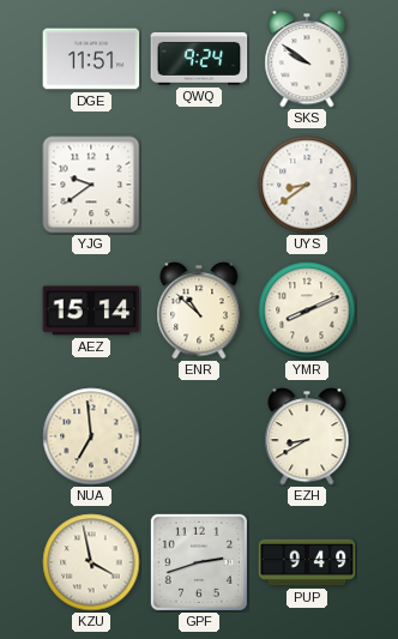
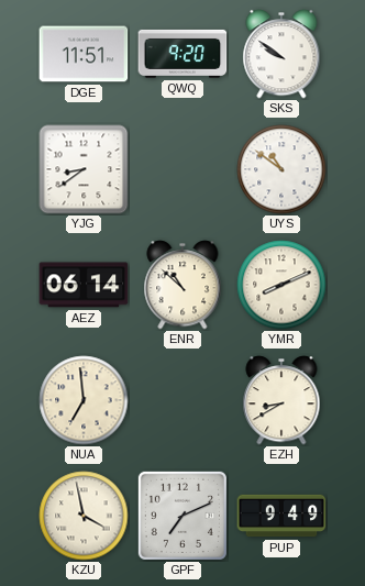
QWQ: 9:24 -> 9:20
YJG: 9:39 -> 8:39
UYS: 8:39 -> 10:51
AEZ: 15:14 -> 06:14
GPF: 2:42 -> 7:11
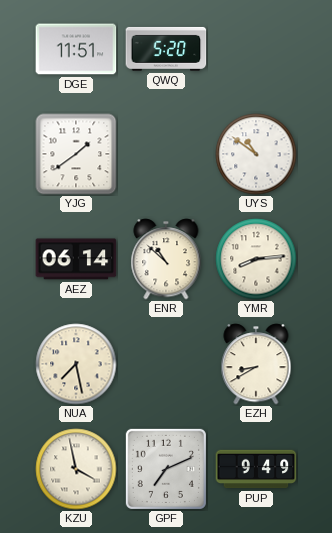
QWQ: 9:20 -> 5:20
SKS: 9:51 -> none
YJG: 8:39 -> 1:39
YMR: 8:11 -> 8:14
NUA: 6:59 -> 7:28
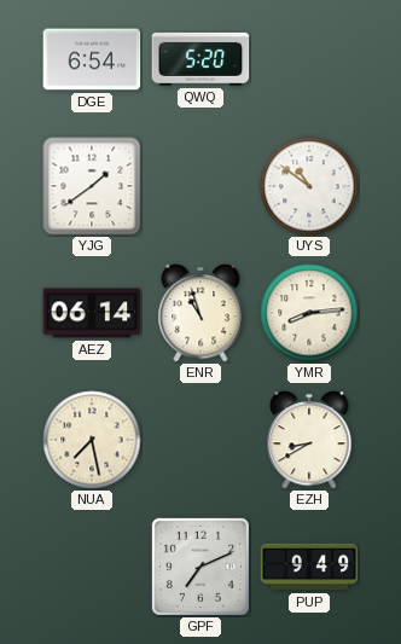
DGE: 11:51 -> 6:54
ENR: 10:52 -> 10:57
KZU: 3:58 -> none
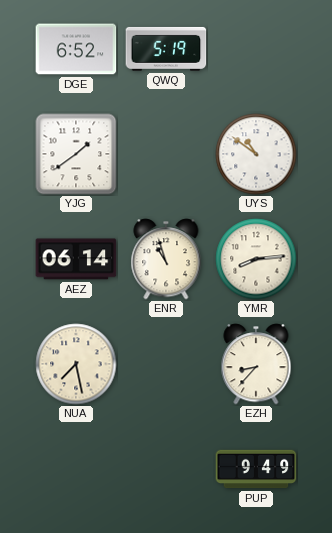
DGE: 6:54 -> 6:52
QWQ: 5:20 -> 5:19
EZH: 8:40 -> 8:37
GPF: 7:11 -> none
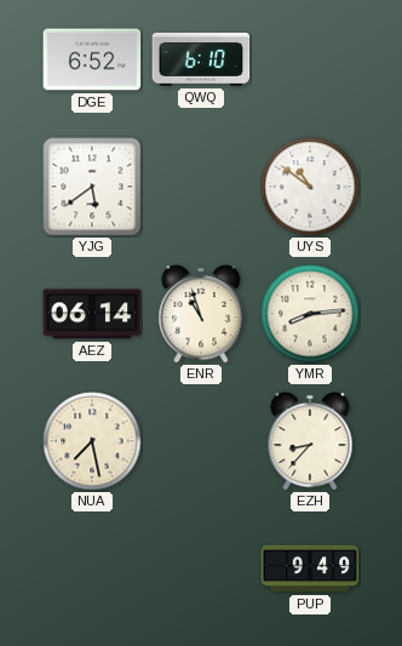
QWQ: 5:19 -> 6:10
YJG: 1:39 -> 5:39
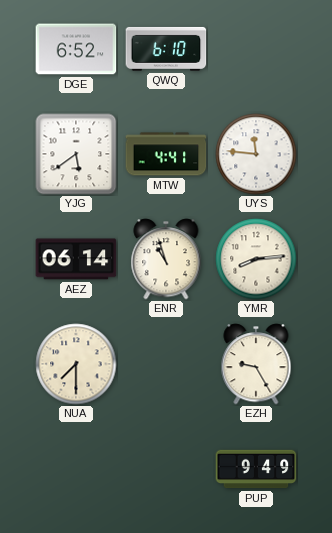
MTW: none -> 4:41
UYS: 10:51 -> 11:46
NUA: 7:28 -> 7:30
EZH: 8:37 -> 9:25
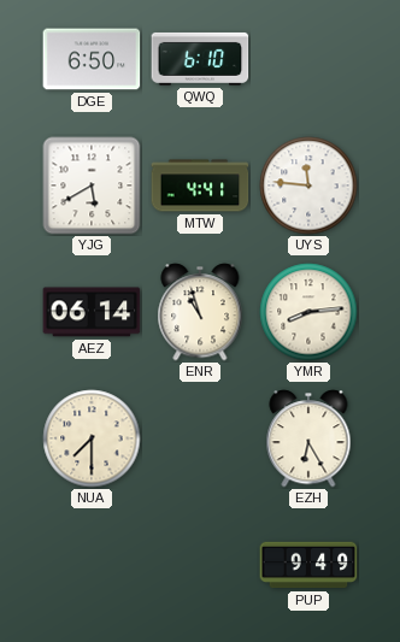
DGE: 6:52 -> 6:50
YJG: 5:39 -> 5:40
EZH: 9:25 -> 6:25
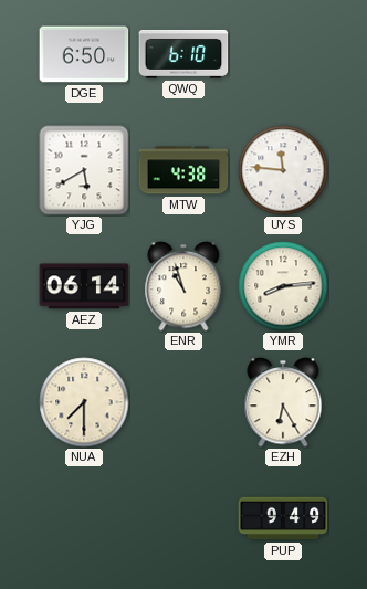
MTW: 4:41 -> 4:38
